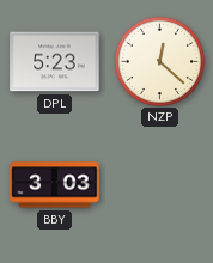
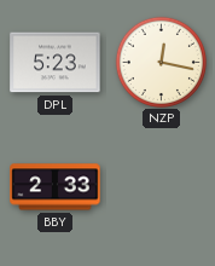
NZP: 12:22 -> 12:17
BBY: 3:03 -> 2:33
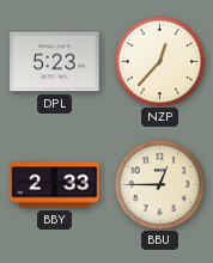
NZP: 12:17 -> 12:37
BBU: none -> 12:45
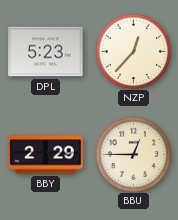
BBY: 2:33 -> 2:29
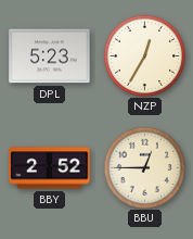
NZP: 12:37 -> 12:35
BBY: 2:29 -> 2:52
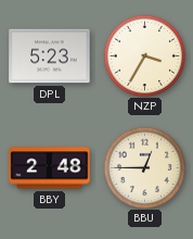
NZP: 12:35 -> 3:35
BBY: 2:52 -> 2:48
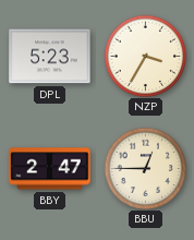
BBY: 2:48 -> 2:47
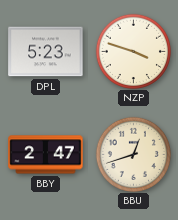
NZP: 3:35 -> 3:48
BBU: 12:45 -> 12:42
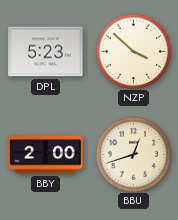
NZP: 3:48 -> 3:52
BBY: 2:47 -> 2:00
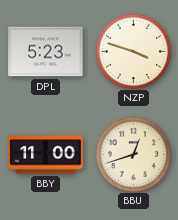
NZP: 3:52 -> 3:48
BBY: 2:00 -> 11:00
